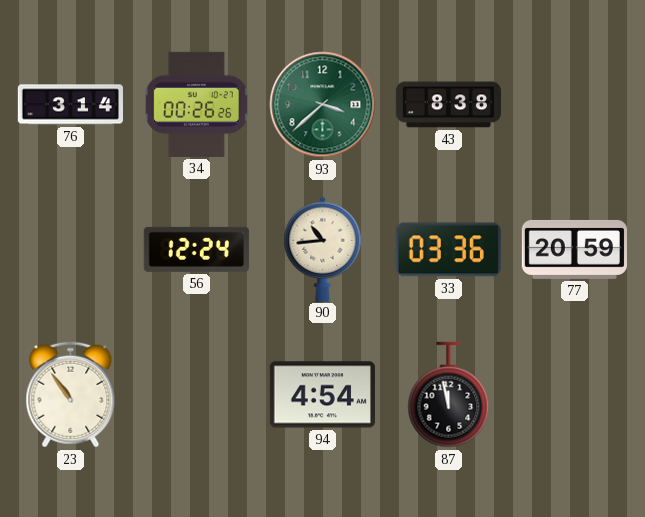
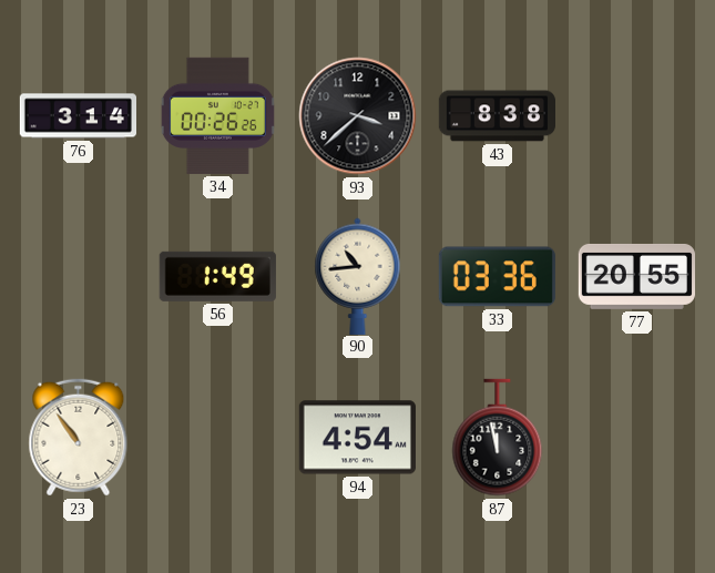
93 dial: green -> black
56: 12:24 -> 1:49
77: 20:59 -> 20:55
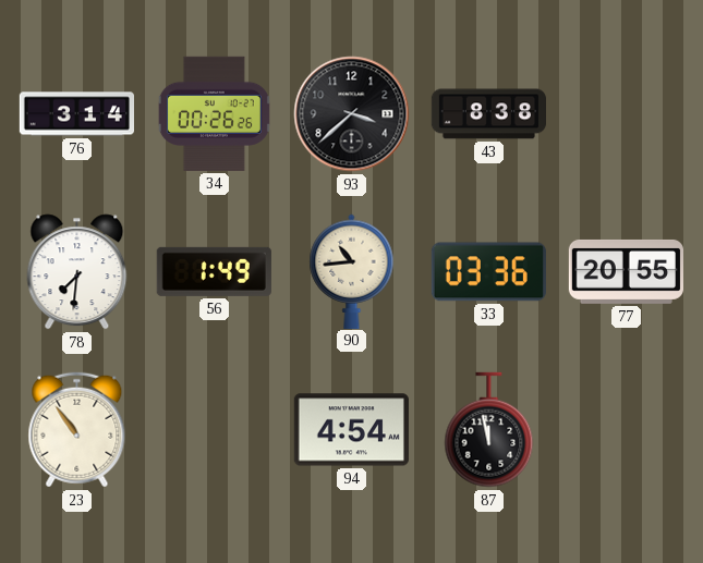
78: none -> 7:31
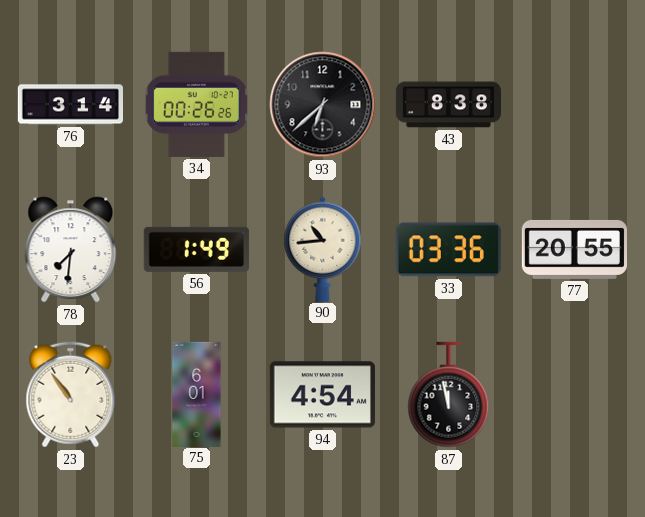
93: 3:38 -> 6:38
75: none -> 6:01
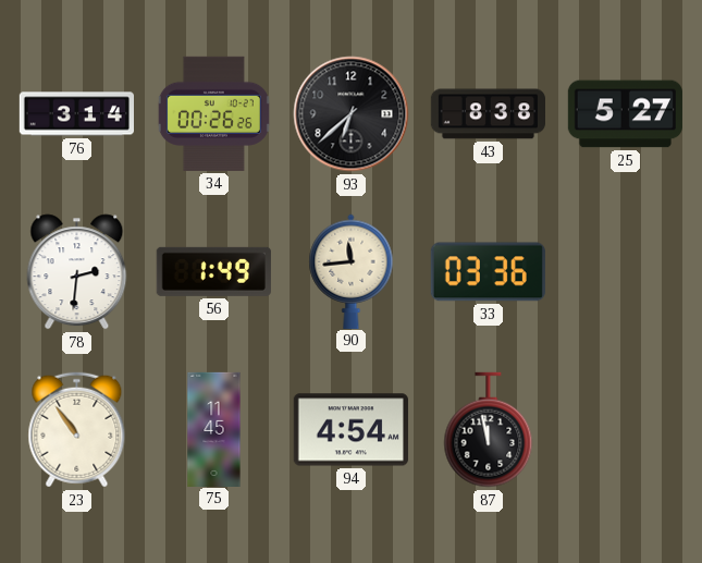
25: none -> 5:27
78: 7:31 -> 2:31
90: 10:44 -> 11:44
77: 20:55 -> none
75: 6:01 -> 11:45
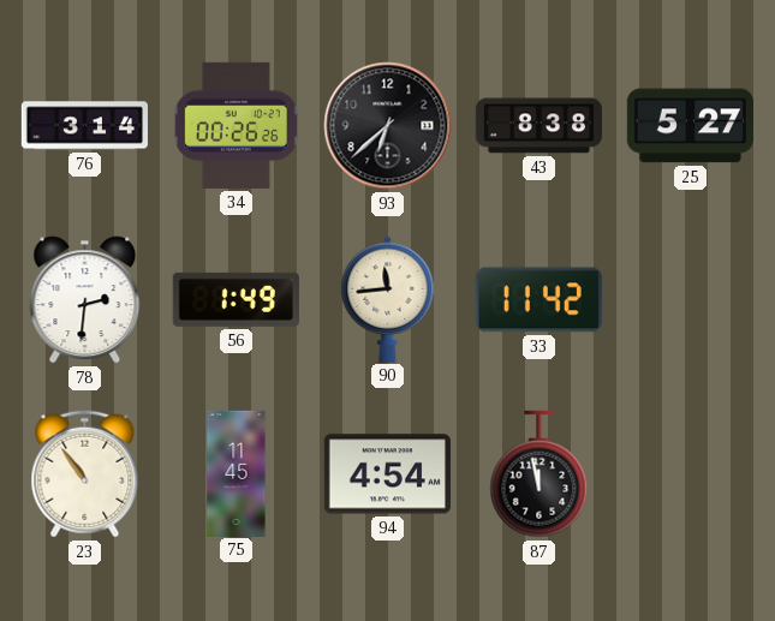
33: 03:36 -> 11:42
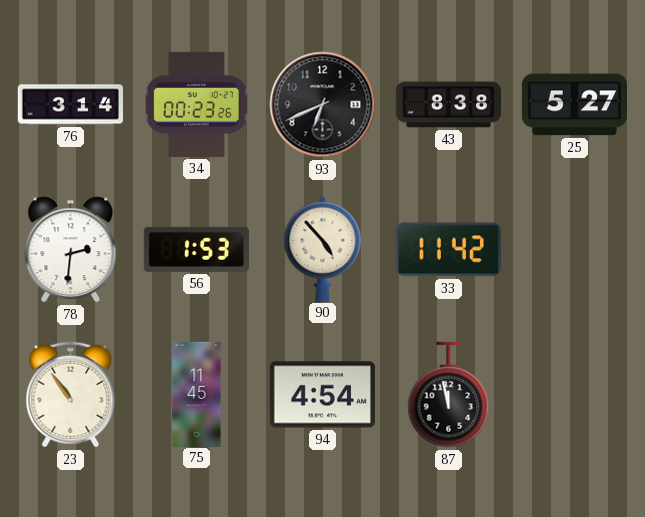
34: 00:26 -> 00:23
93: 6:38 -> 6:41
56: 1:49 -> 1:53
90: 11:44 -> 4:53
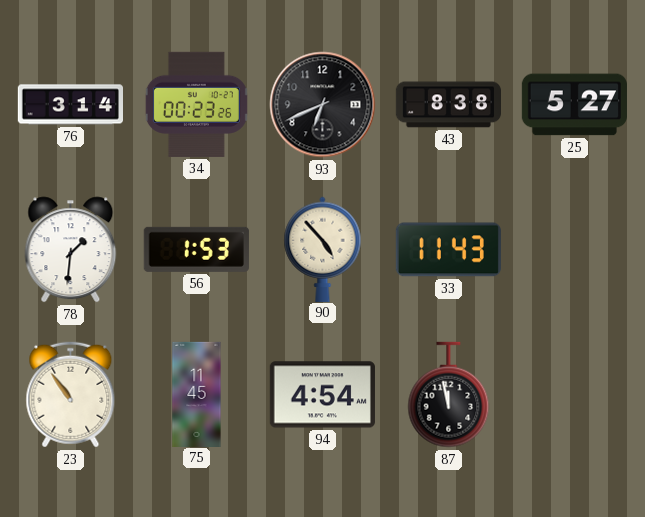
78: 2:31 -> 1:31
33: 11:42 -> 11:43
